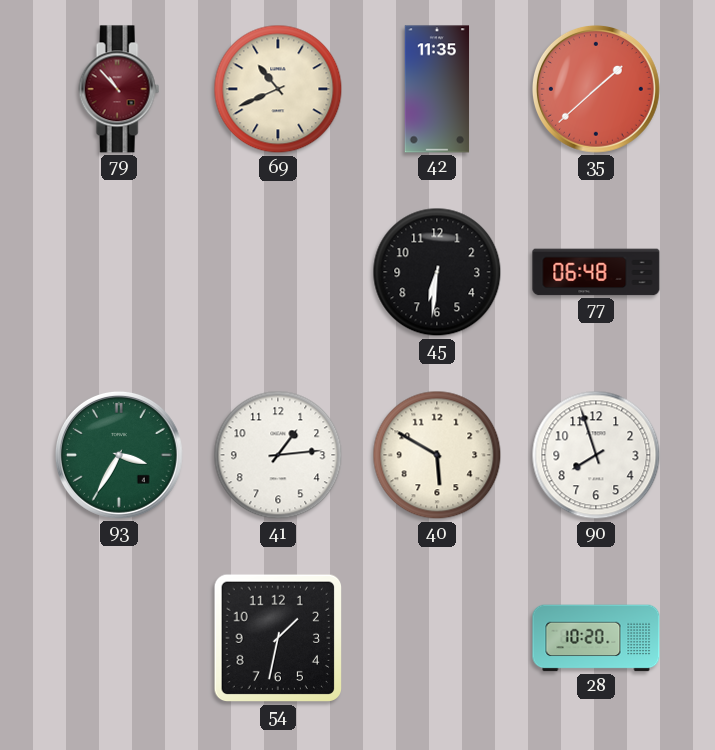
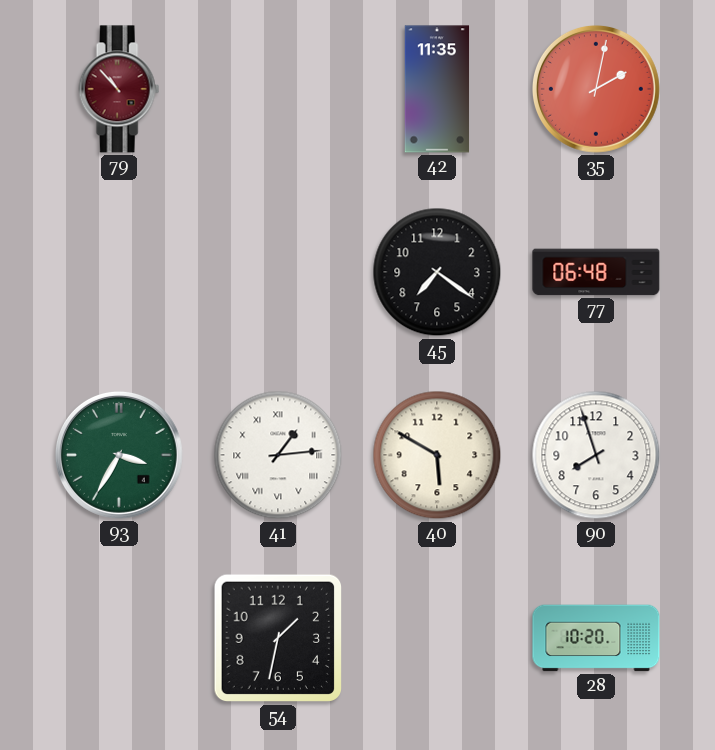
69: 10:41 -> none
35: 1:38 -> 2:02
45: 6:31 -> 7:21
41 numerals: Arabic -> Roman
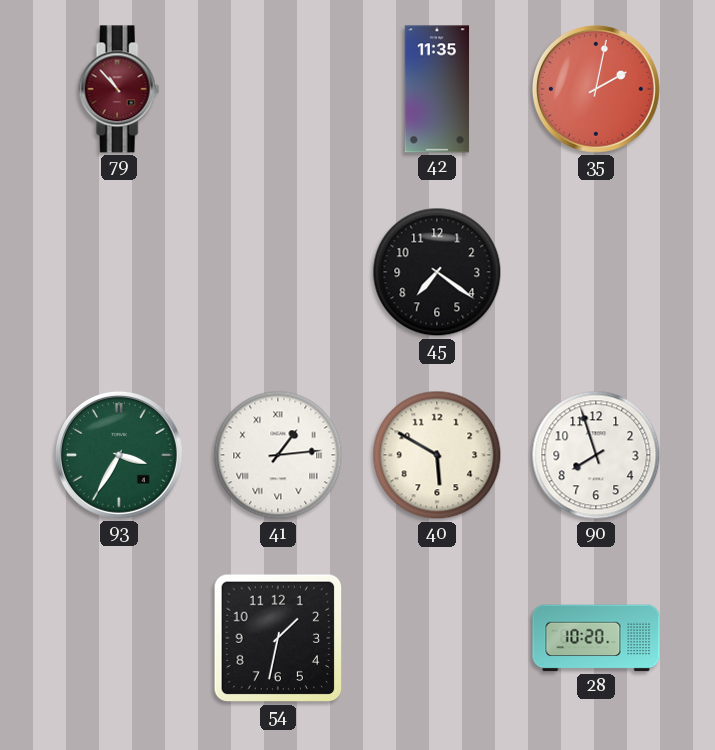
77: 06:48 -> none
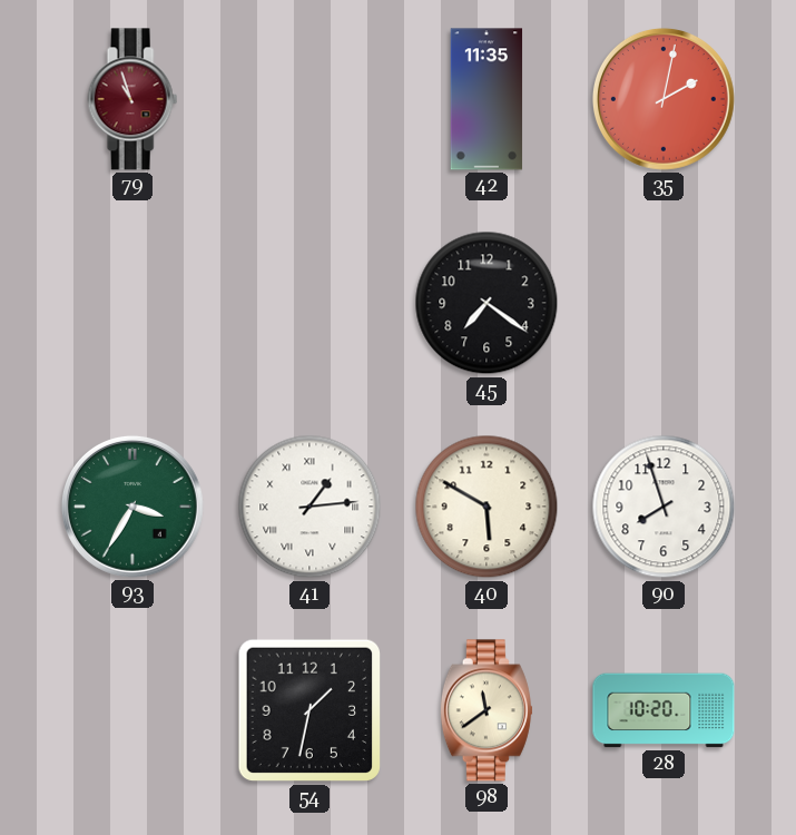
79: 10:53 -> 10:57
98: none -> 11:39
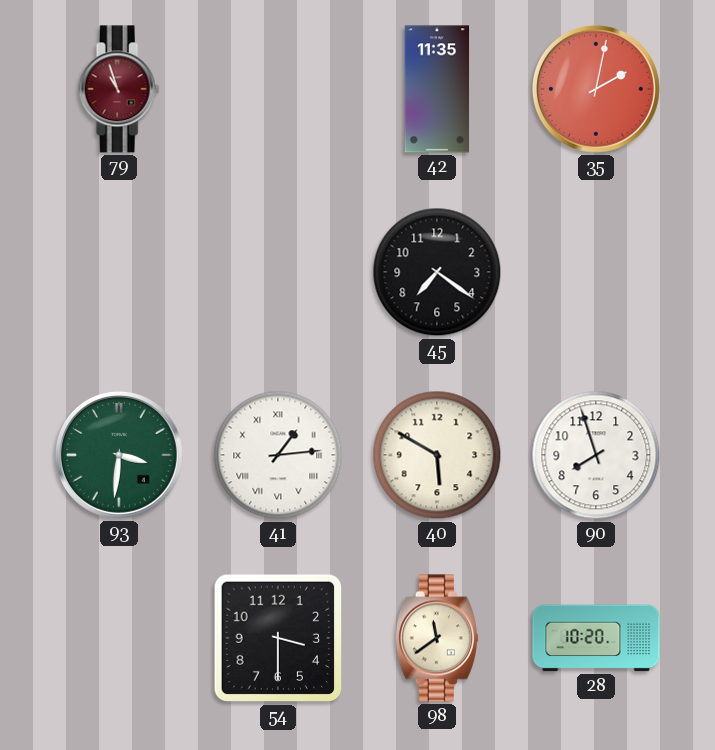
93: 3:35 -> 3:31
54: 1:32 -> 3:30
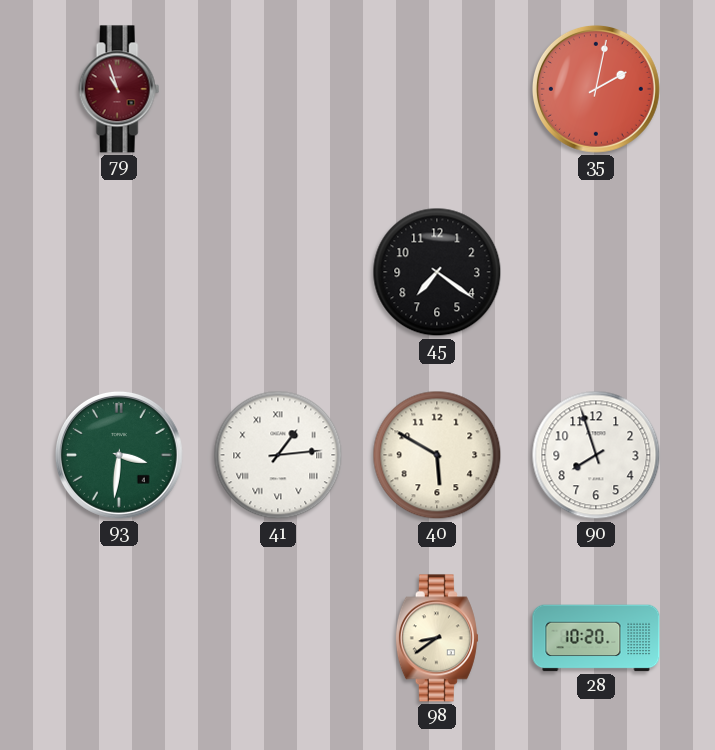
42: 11:35 -> none
54: 3:30 -> none
98: 11:39 -> 8:39
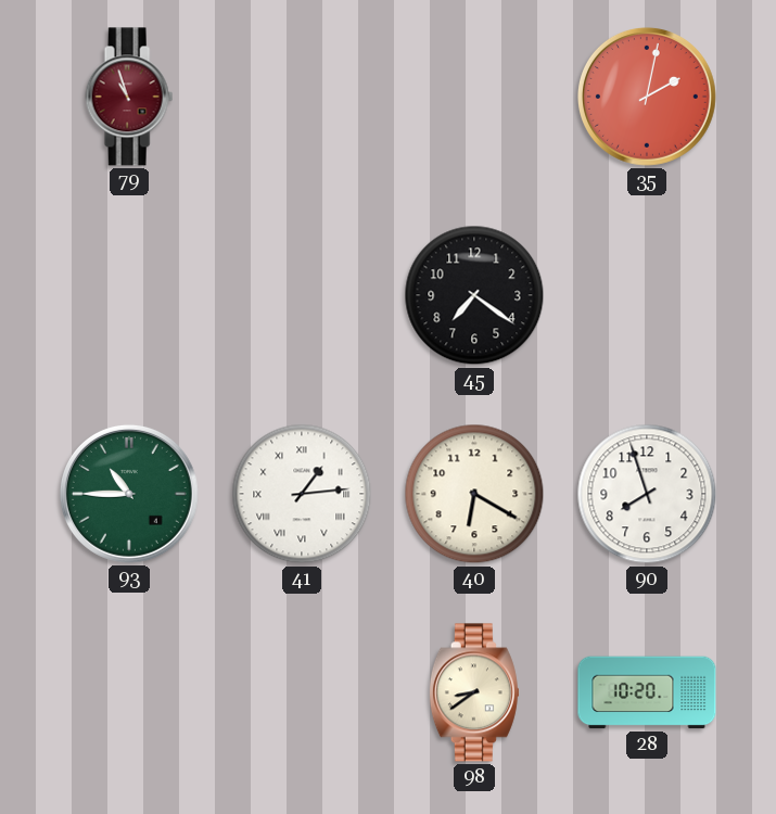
93: 3:31 -> 10:45
40: 5:50 -> 6:20
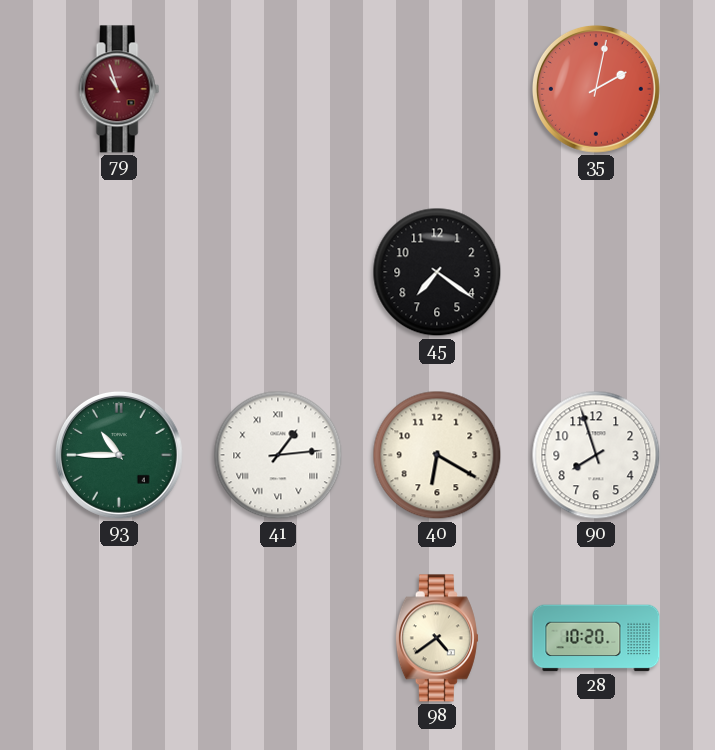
98: 8:39 -> 4:39
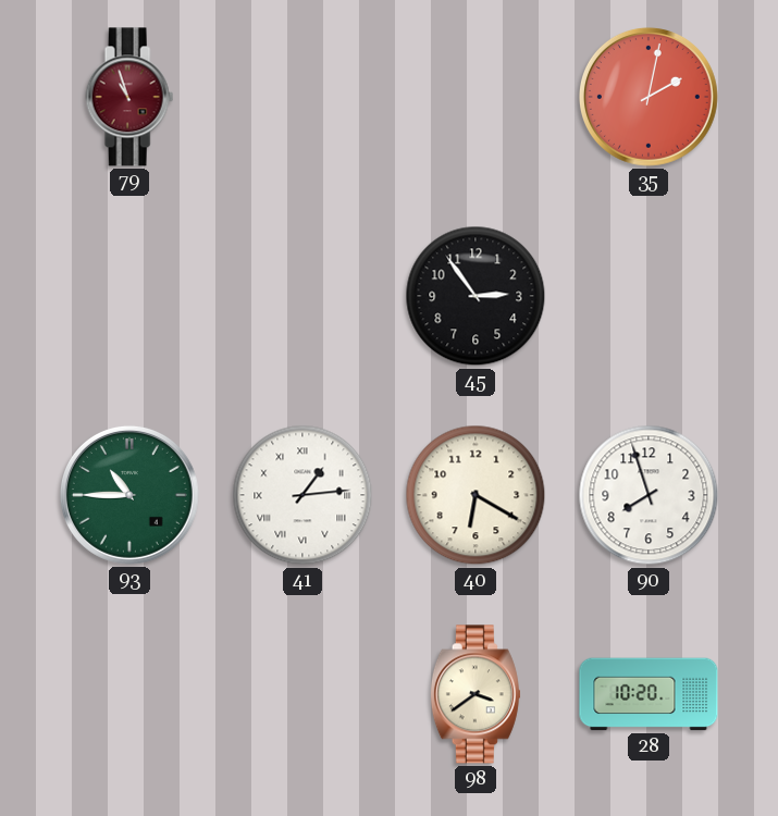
45: 7:21 -> 2:54
98: 4:39 -> 3:39
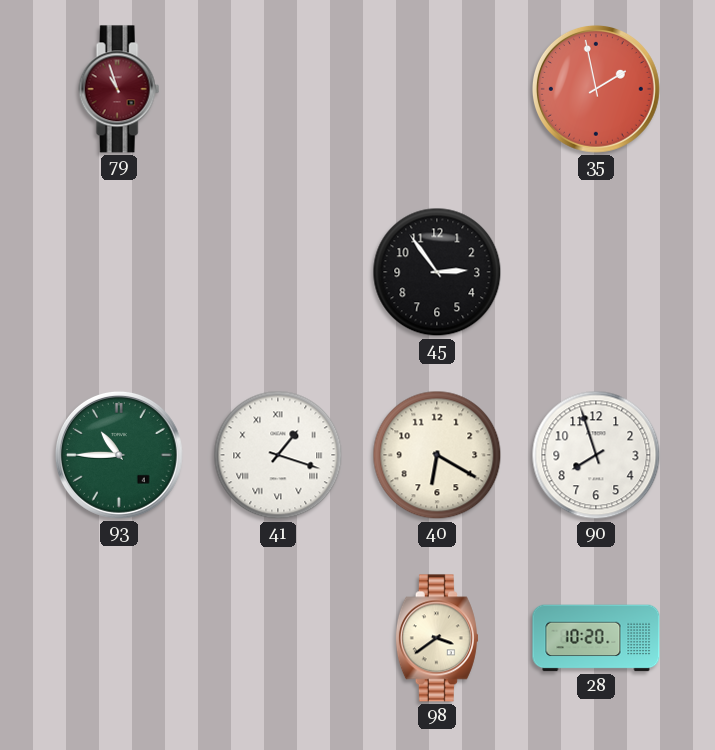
35: 2:02 -> 1:58
41: 1:14 -> 1:18
